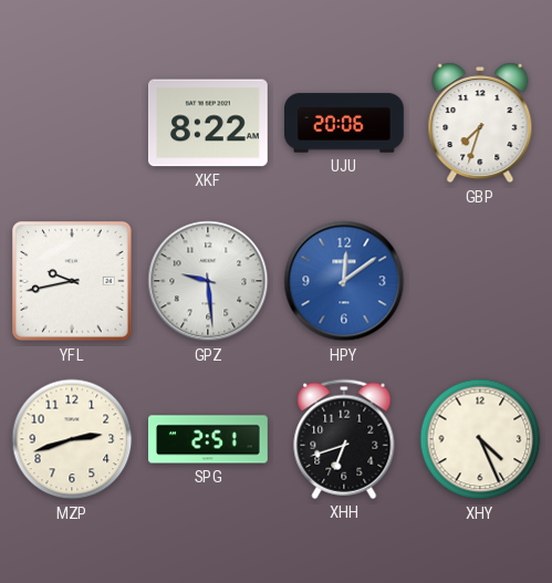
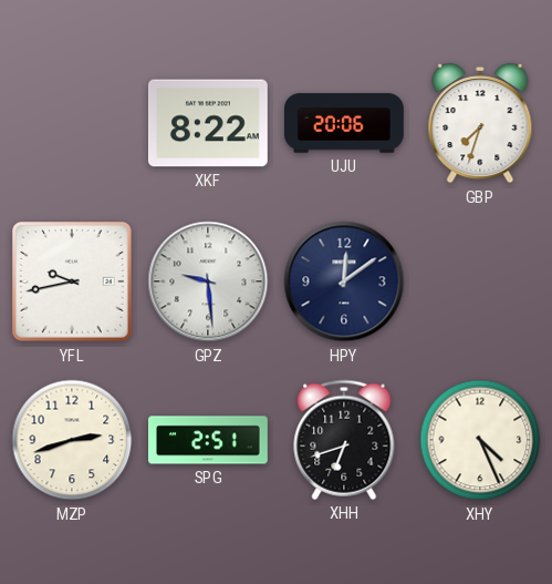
HPY dial: blue -> navy
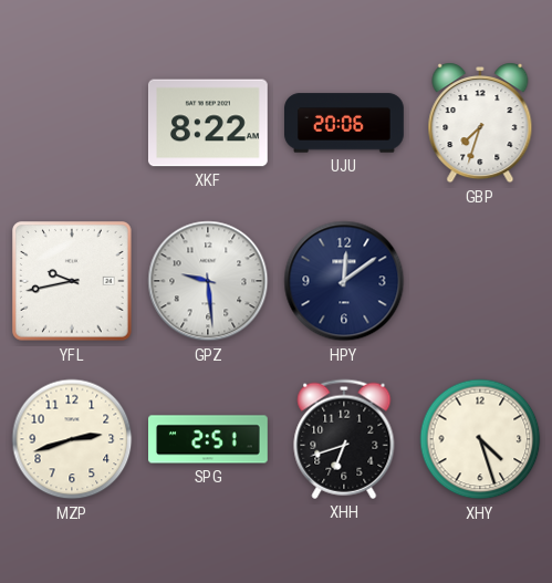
XHY: 4:26 -> 4:27
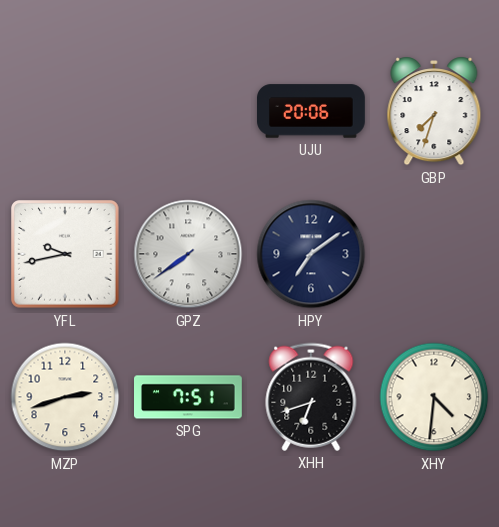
XKF: 8:22 -> none
GPZ: 9:29 -> 7:39
HPY: 12:09 -> 7:09
SPG: 2:51 -> 7:51
XHY: 4:27 -> 4:31
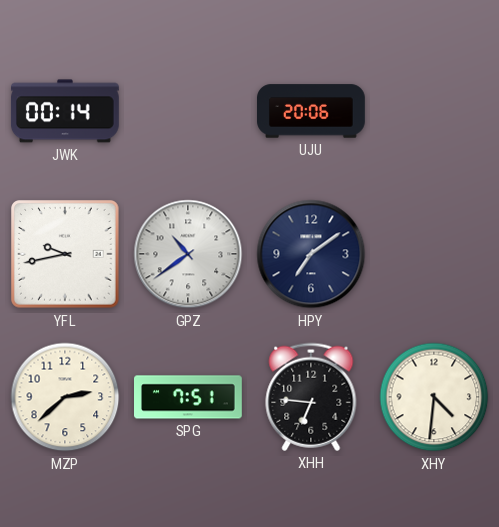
JWK: none -> 00:14
GBP: 7:33 -> none
GPZ: 7:39 -> 10:39
MZP: 2:42 -> 2:38
XHH: 6:42 -> 6:46
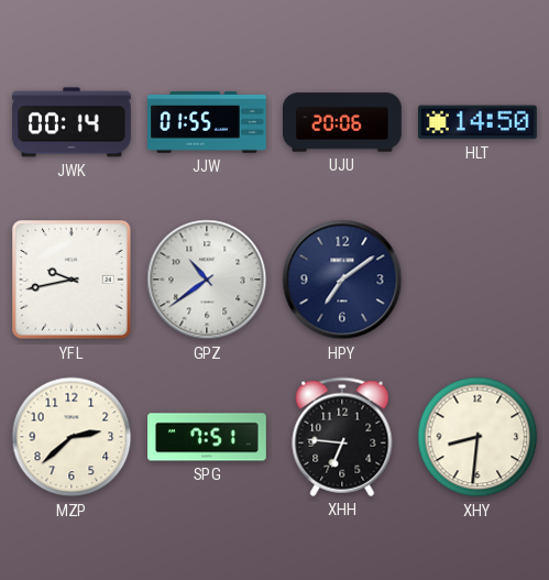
JJW: none -> 01:55
HLT: none -> 14:50
XHY: 4:31 -> 8:31
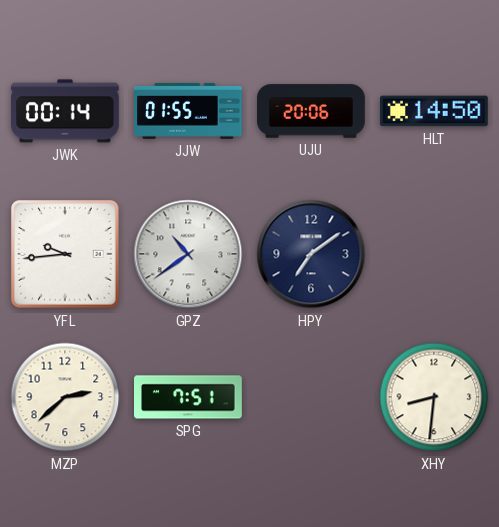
YFL: 9:43 -> 9:44
XHH: 6:46 -> none
